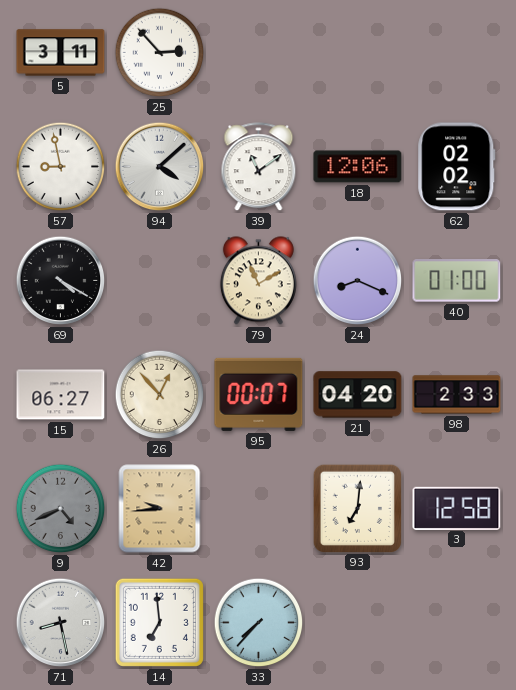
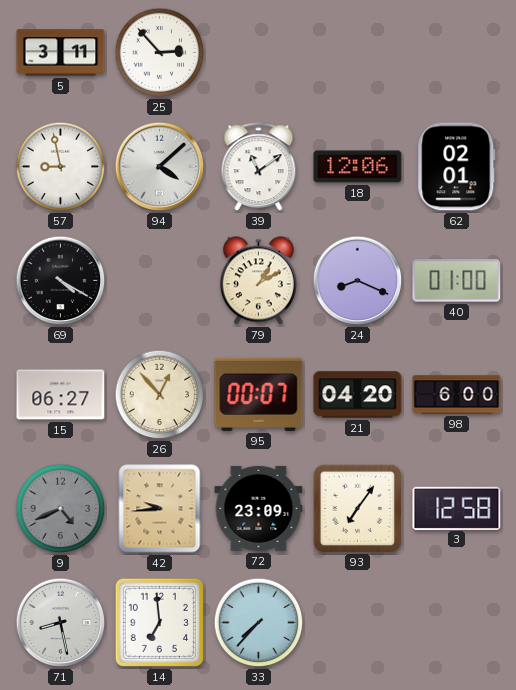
62: 02:02 -> 02:01
79: 11:10 -> 1:10
98: 2:33 -> 6:00
72: none -> 23:09
93: 7:01 -> 7:06
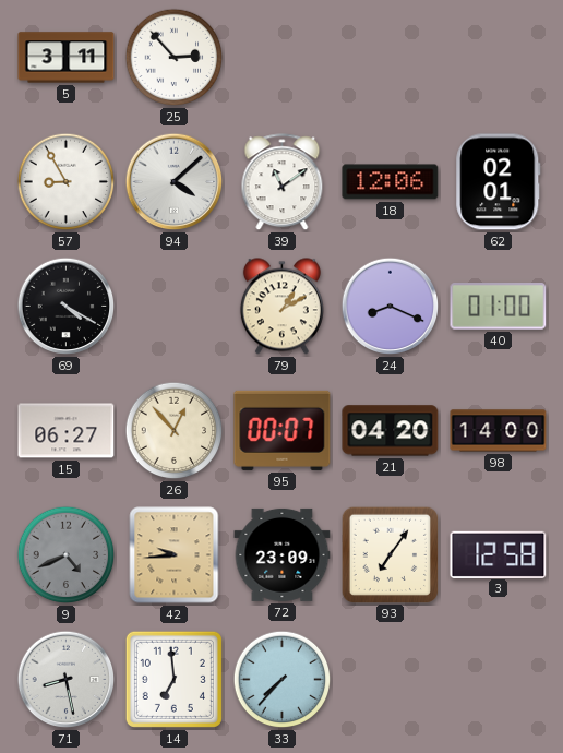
57: 8:58 -> 8:55
98: 6:00 -> 14:00
